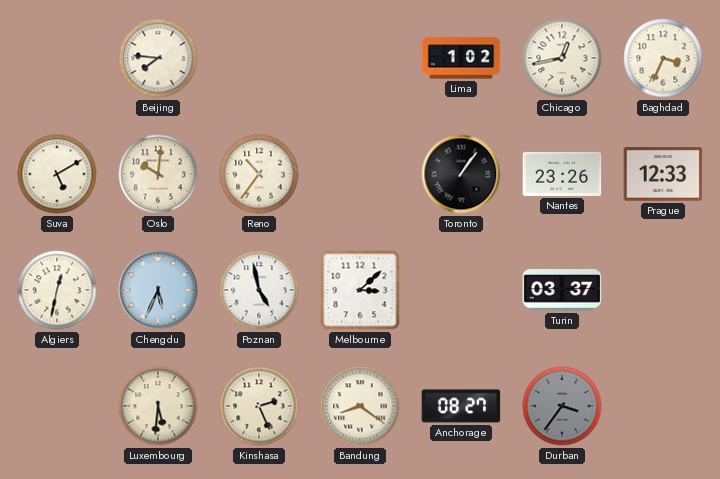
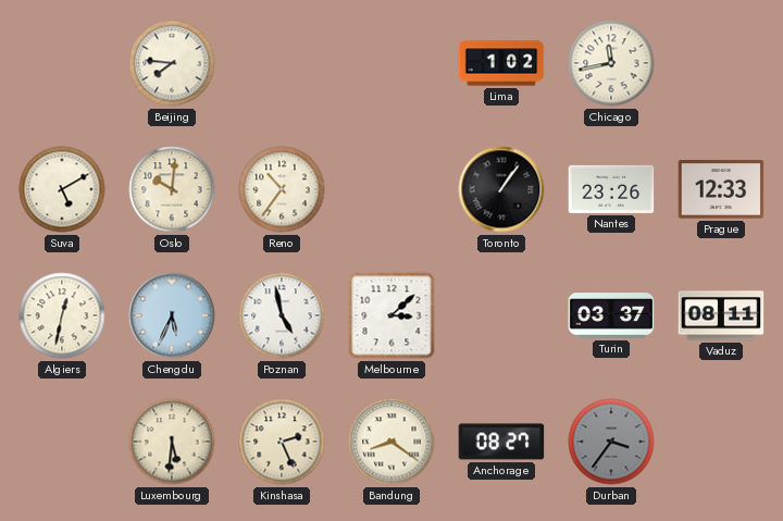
Chicago: 12:43 -> 11:43
Baghdad: 3:34 -> none
Vaduz: none -> 08:11
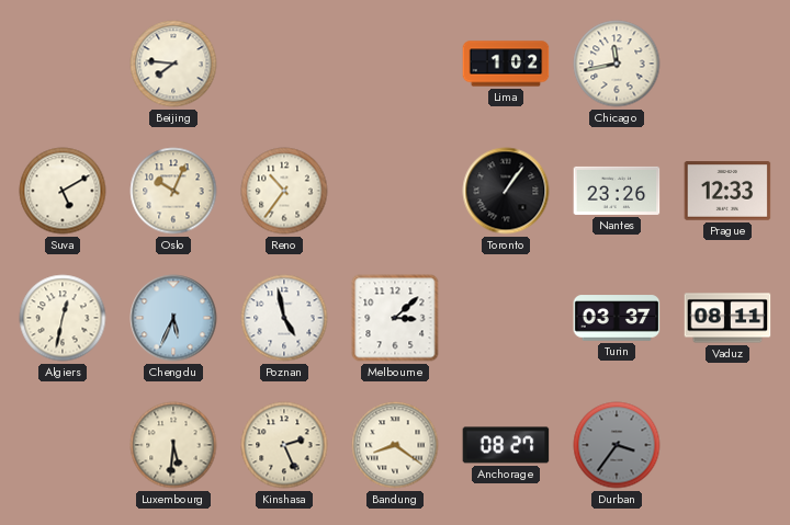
Oslo: 10:01 -> 10:04
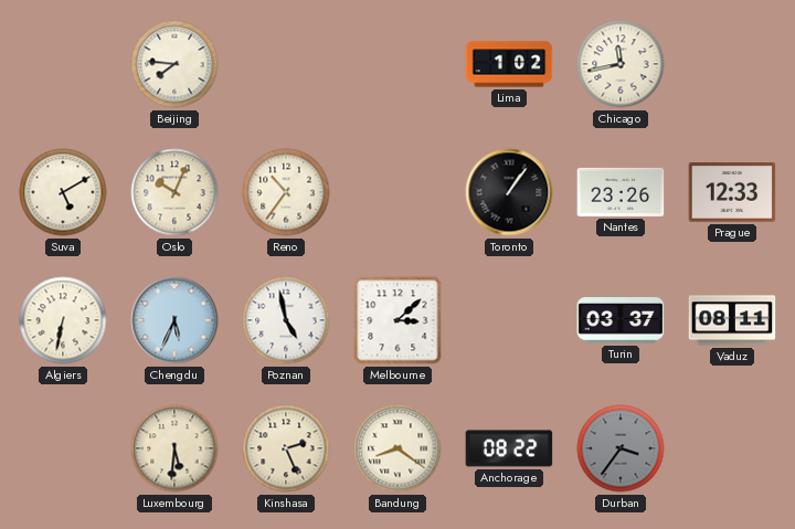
Algiers: 12:32 -> 6:32
Anchorage: 08:27 -> 08:22
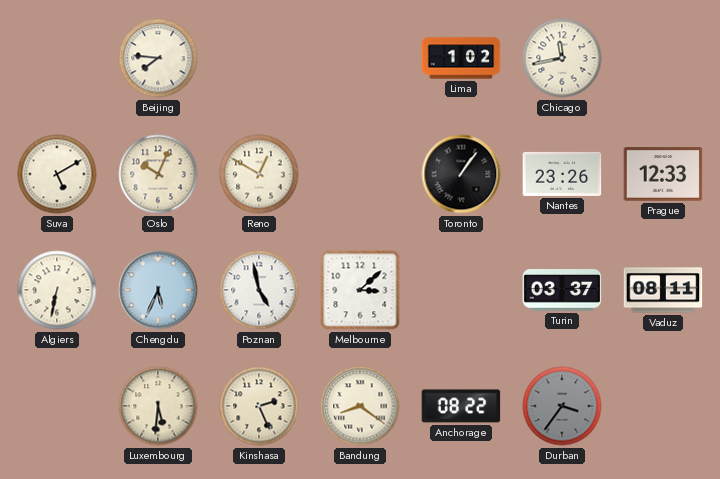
Reno: 10:36 -> 12:50
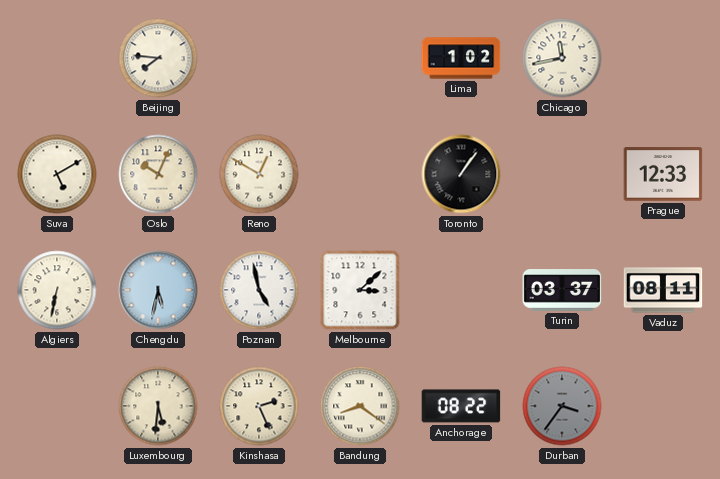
Nantes: 23:26 -> none
Chengdu: 5:34 -> 5:32
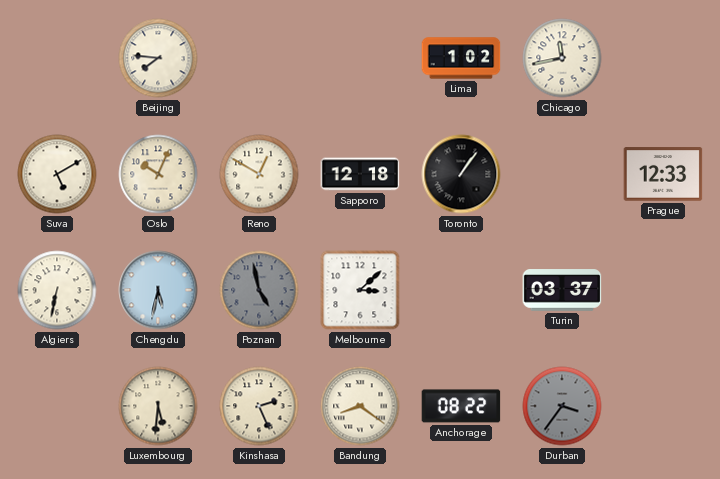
Sapporo: none -> 12:18
Poznan dial: white -> grey
Vaduz: 08:11 -> none
